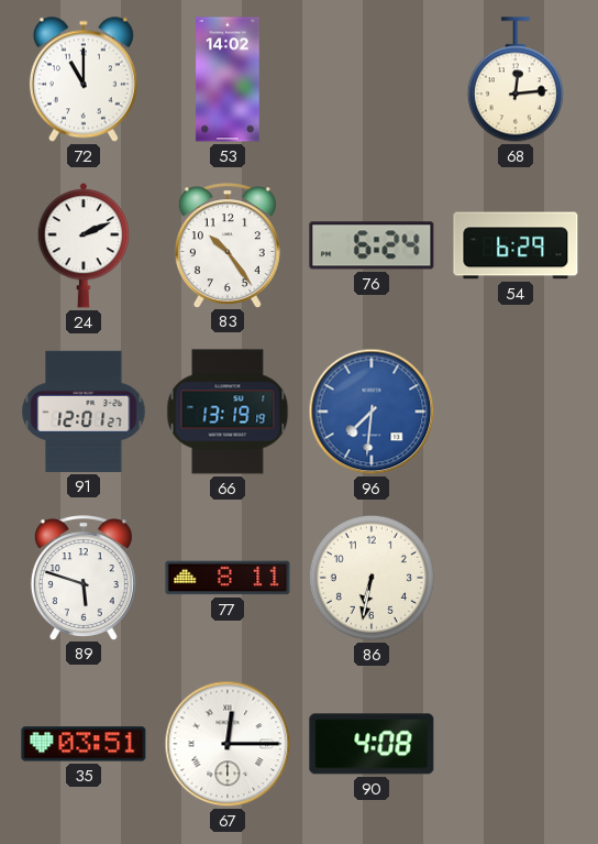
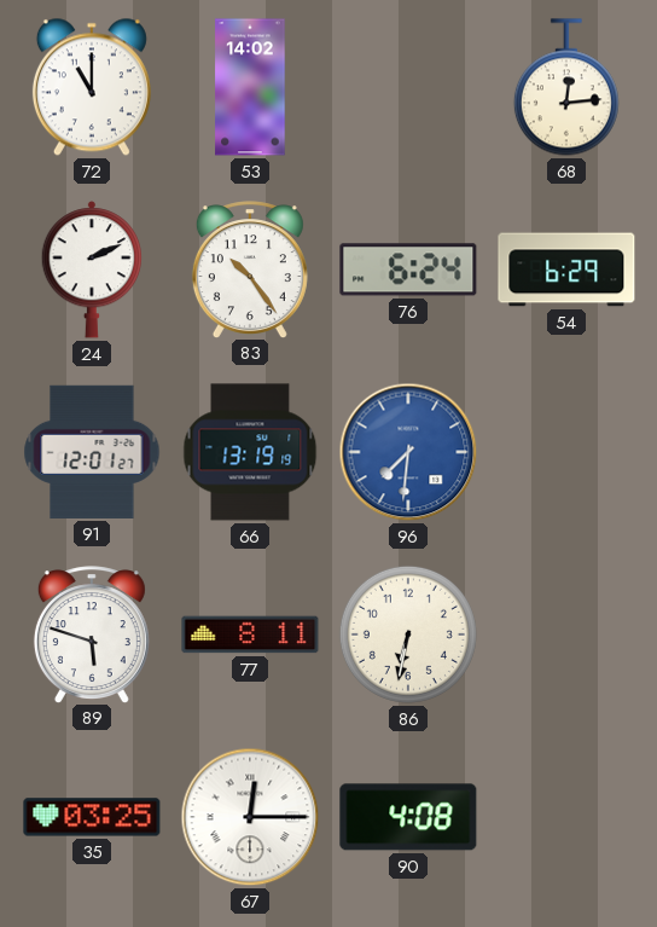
35: 03:51 -> 03:25
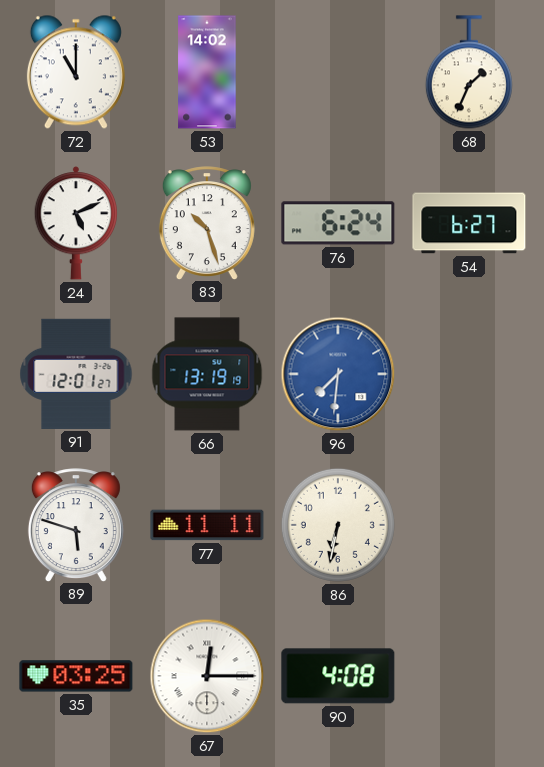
68: 12:14 -> 1:34
24: 2:11 -> 5:11
83: 10:24 -> 10:27
54: 6:29 -> 6:27
77: 8:11 -> 11:11
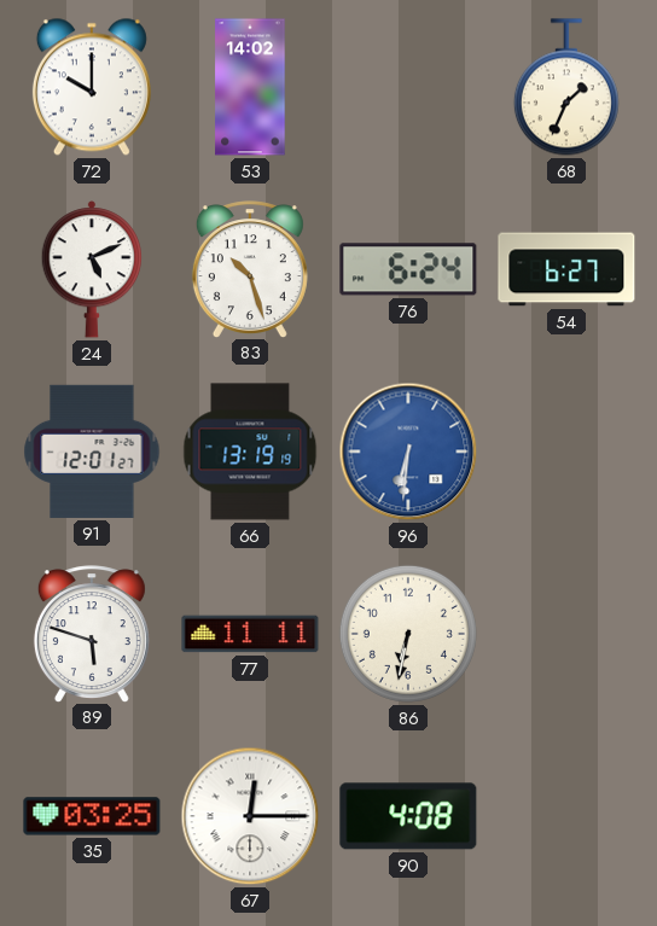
72: 11:00 -> 10:00
96: 7:31 -> 6:31
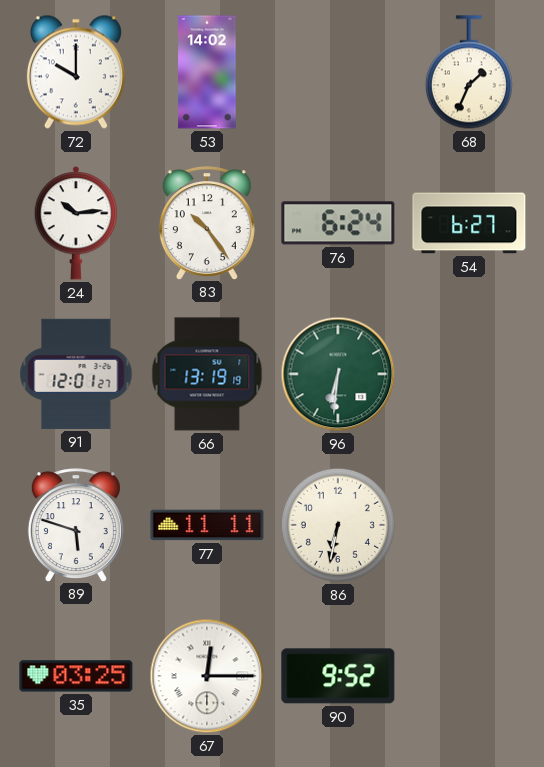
24: 5:11 -> 10:14
83: 10:27 -> 10:24
96 dial: blue -> green
90: 4:08 -> 9:52
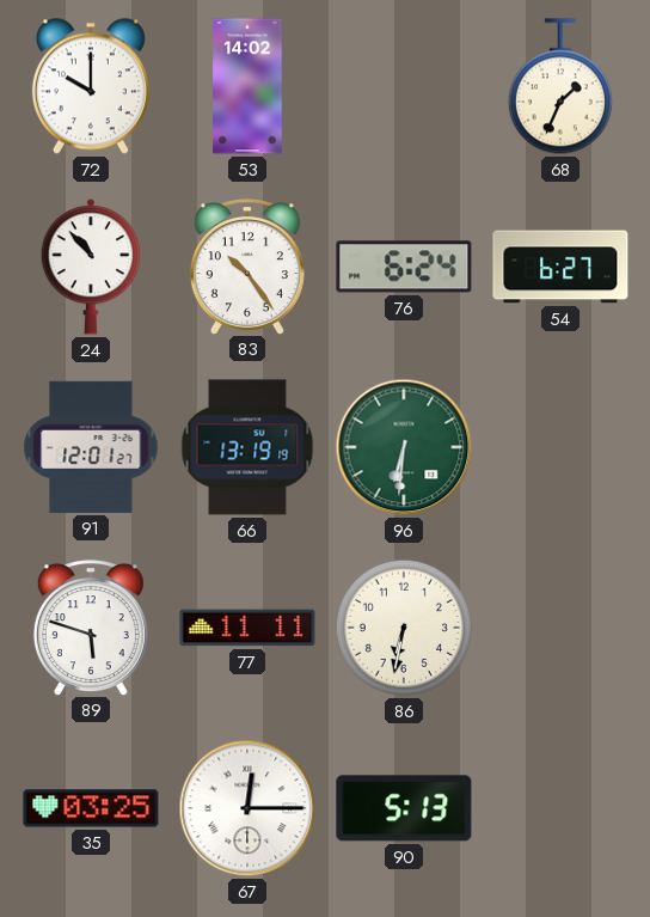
24: 10:14 -> 10:53
90: 9:52 -> 5:13
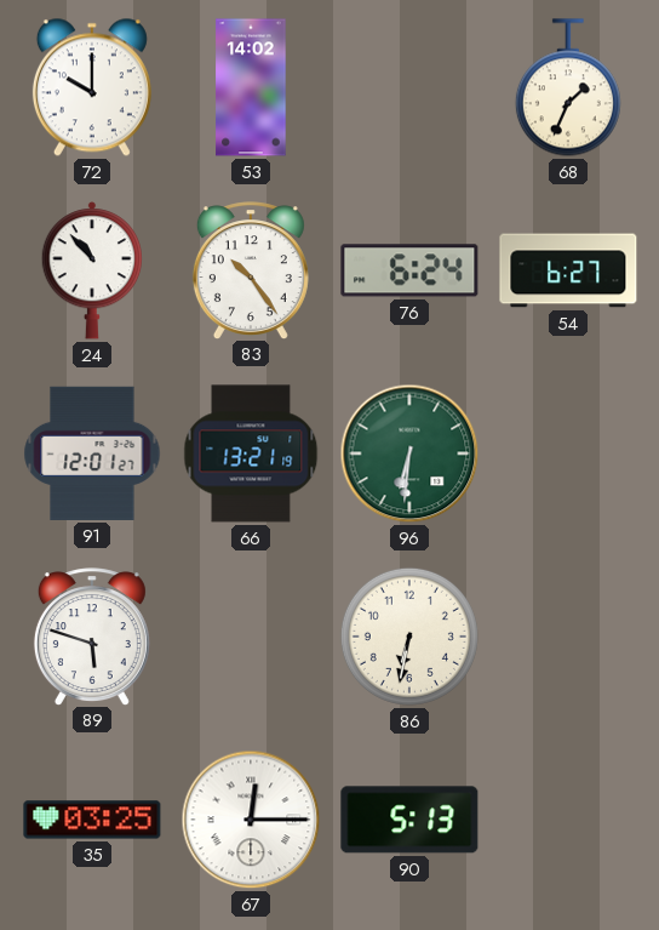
66: 13:19 -> 13:21
77: 11:11 -> none
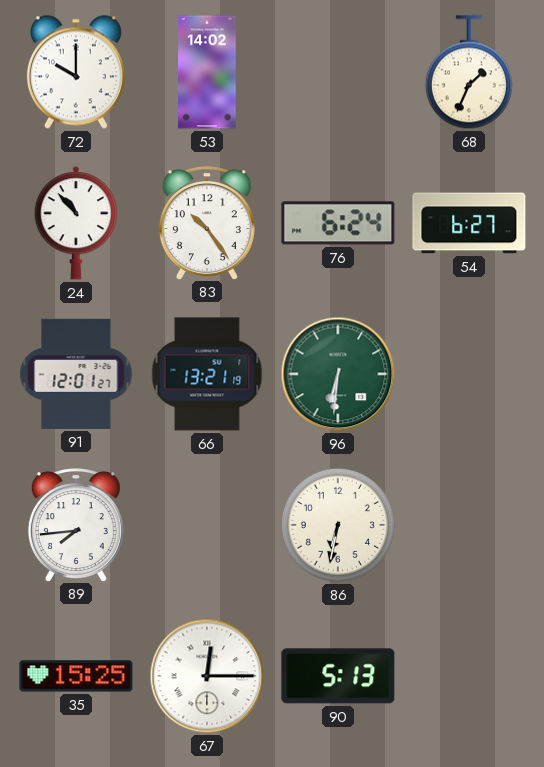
89: 5:48 -> 7:44
35: 03:25 -> 15:25
